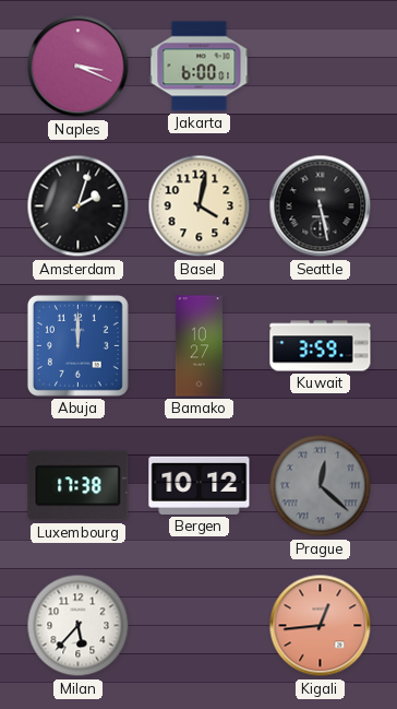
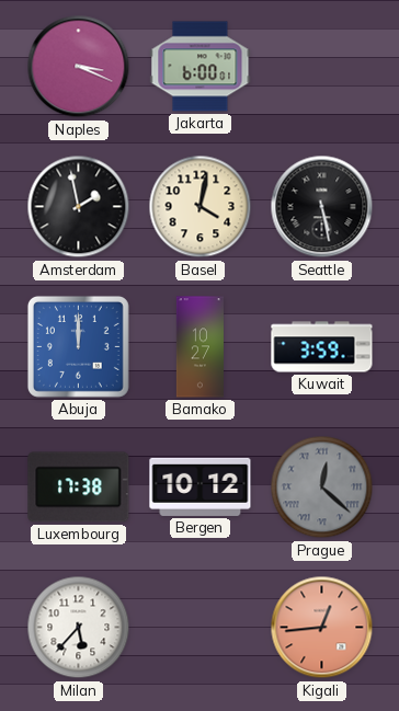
Amsterdam: 2:03 -> 1:58
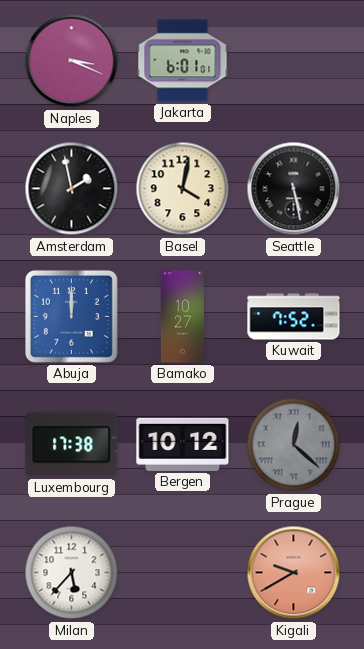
Jakarta: 6:00 -> 6:01
Kuwait: 3:59 -> 7:52
Kigali: 12:44 -> 9:40
